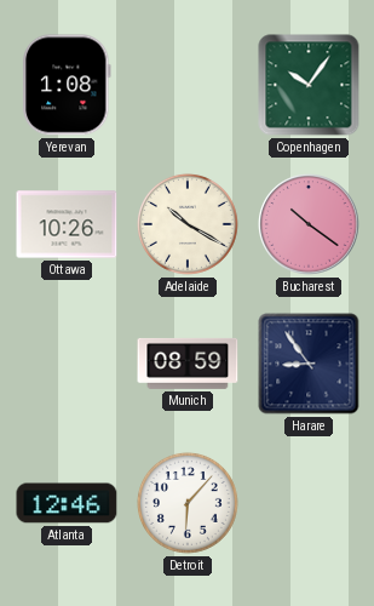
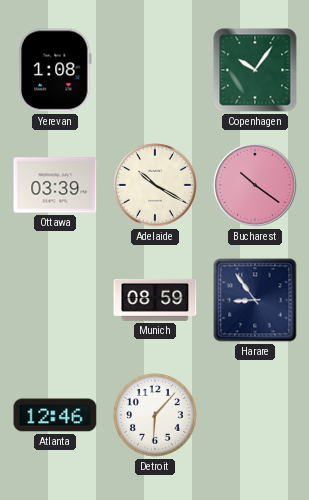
Ottawa: 10:26 -> 03:39
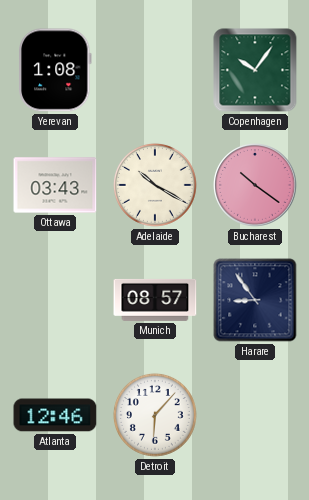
Ottawa: 03:39 -> 03:43
Munich: 08:59 -> 08:57
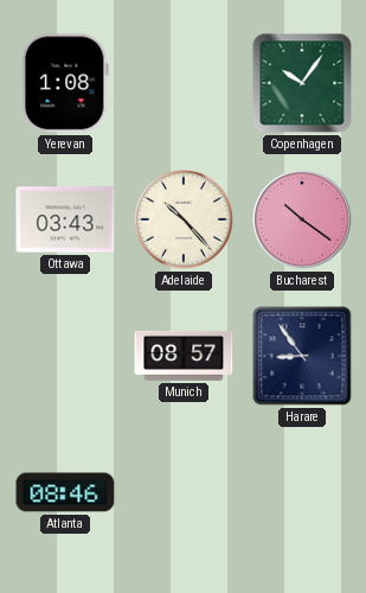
Adelaide: 10:20 -> 10:23
Atlanta: 12:46 -> 08:46
Detroit: 6:07 -> none
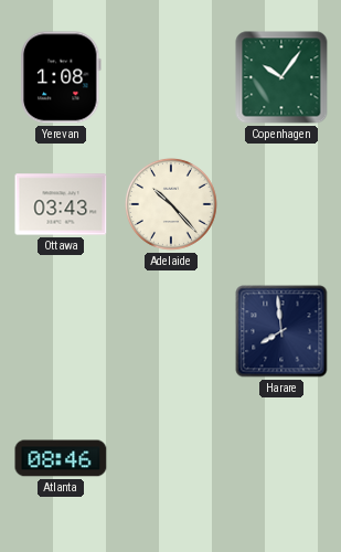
Bucharest: 10:21 -> none
Munich: 08:57 -> none
Harare: 8:54 -> 7:59
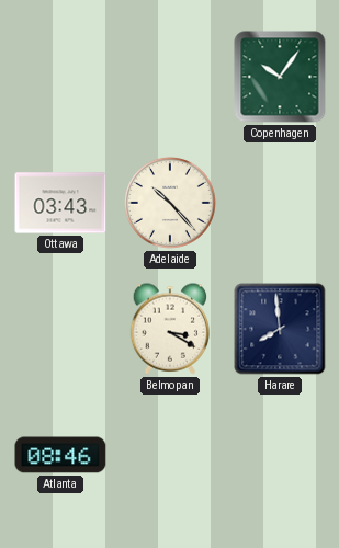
Yerevan: 1:08 -> none
Belmopan: none -> 3:20
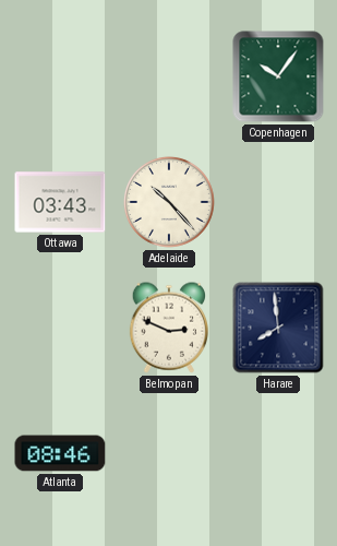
Belmopan: 3:20 -> 2:49
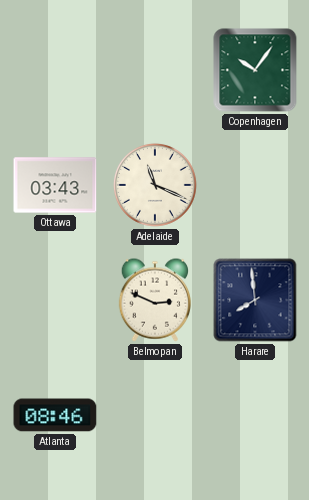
Adelaide: 10:23 -> 11:19
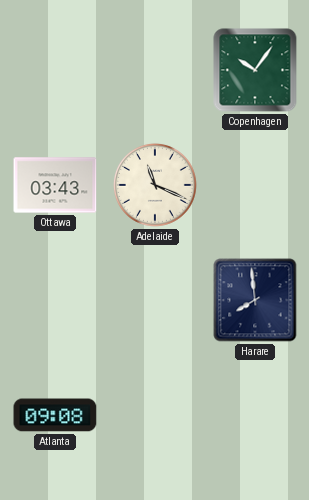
Belmopan: 2:49 -> none
Atlanta: 08:46 -> 09:08
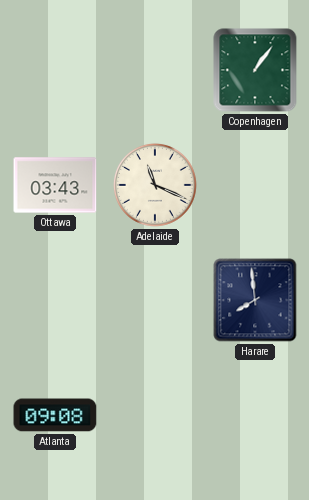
Copenhagen: 10:06 -> 1:06
